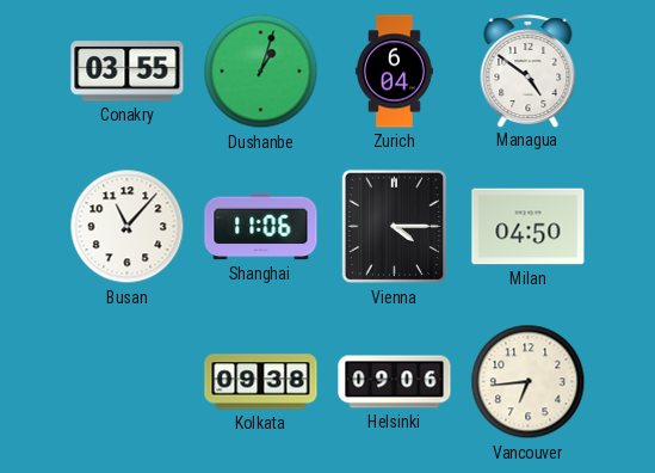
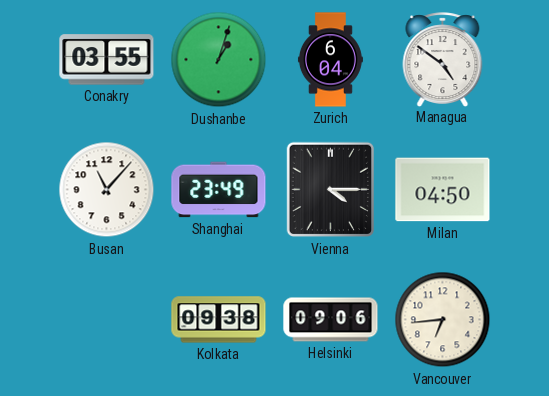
Shanghai: 11:06 -> 23:49
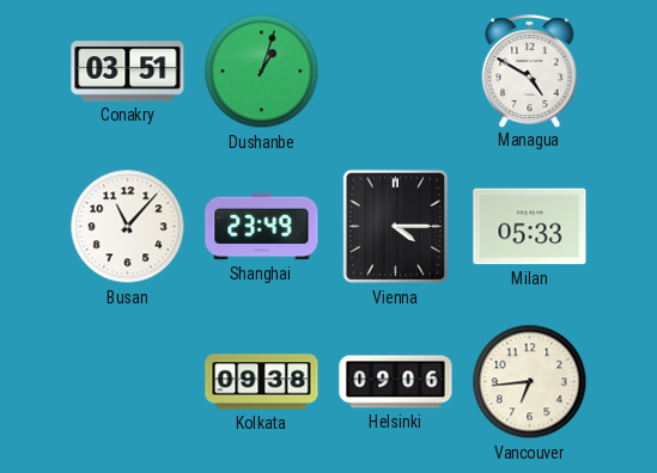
Conakry: 03:55 -> 03:51
Zurich: 6:04 -> none
Managua: 4:51 -> 4:50
Milan: 04:50 -> 05:33
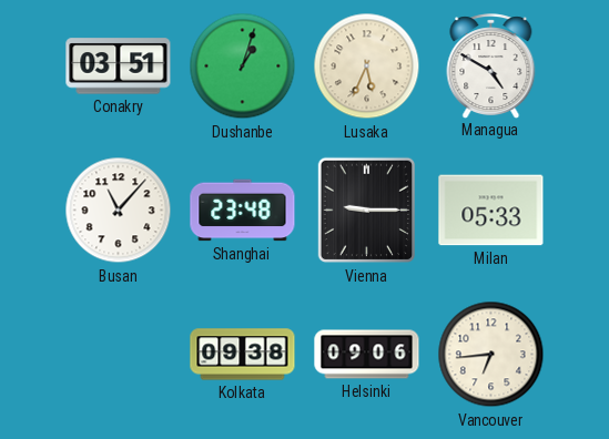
Lusaka: none -> 5:34
Shanghai: 23:49 -> 23:48
Vienna: 4:15 -> 9:15
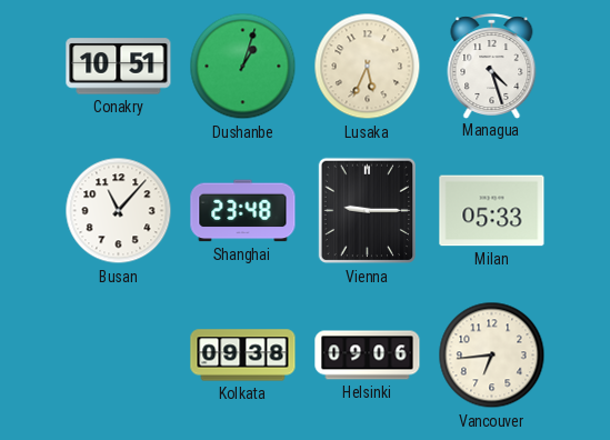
Conakry: 03:51 -> 10:51
Managua: 4:50 -> 4:27
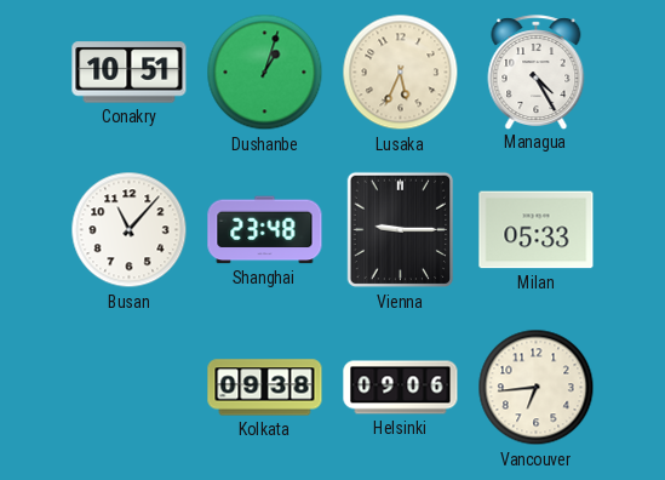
Managua: 4:27 -> 4:25
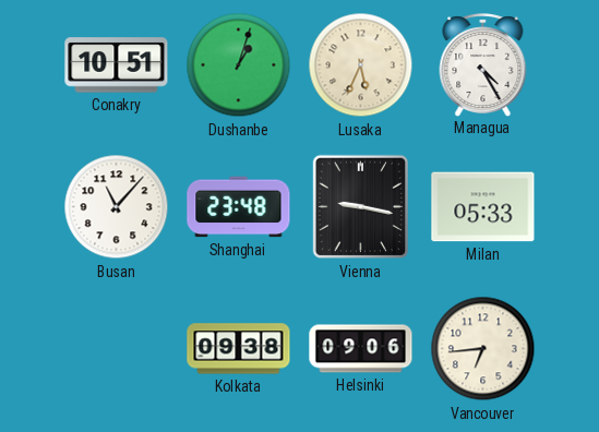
Vienna: 9:15 -> 9:17
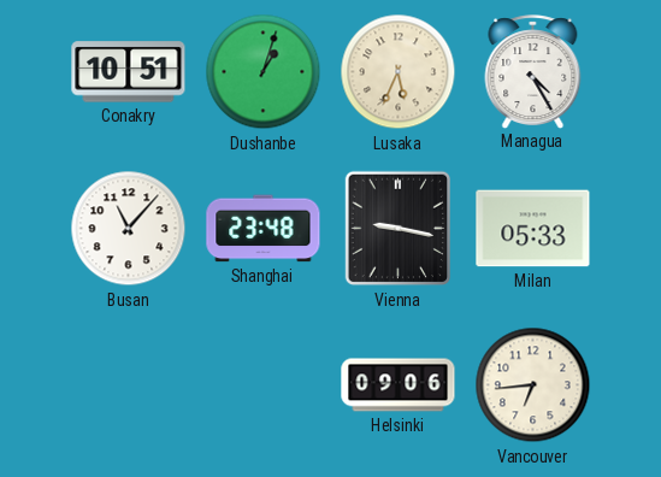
Kolkata: 09:38 -> none
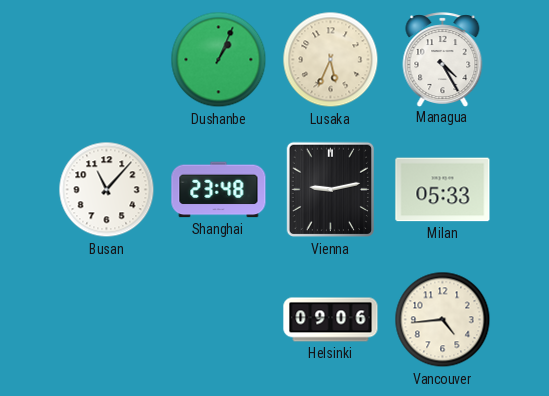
Conakry: 10:51 -> none
Dushanbe: 1:03 -> 1:04
Vienna: 9:17 -> 9:13
Vancouver: 6:44 -> 4:44
